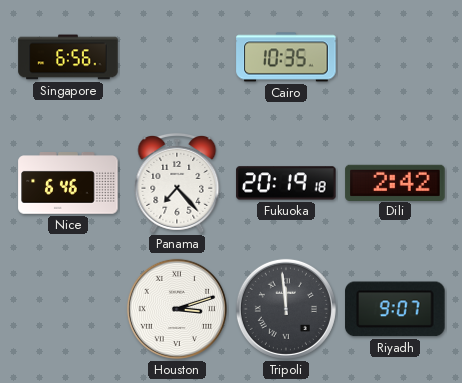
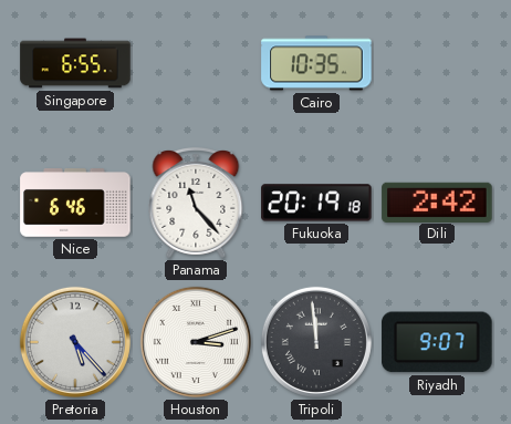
Singapore: 6:56 -> 6:55
Panama: 7:23 -> 11:23
Pretoria: none -> 5:23
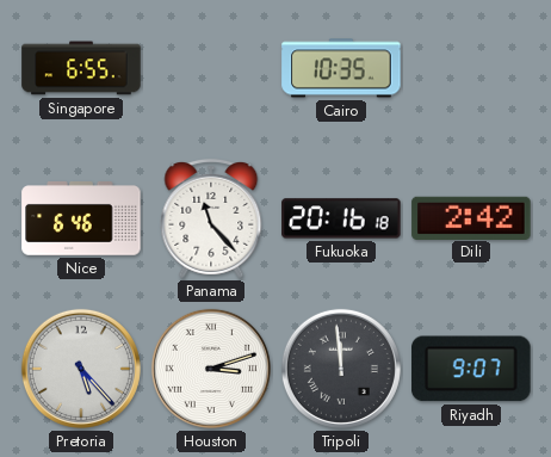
Fukuoka: 20:19 -> 20:16
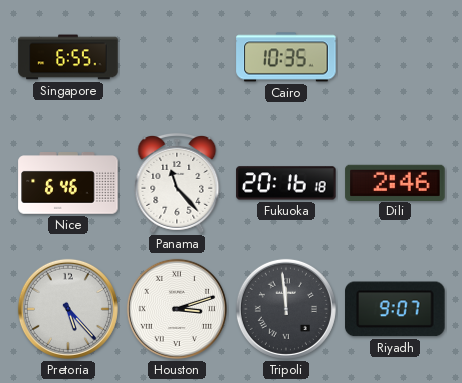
Dili: 2:42 -> 2:46
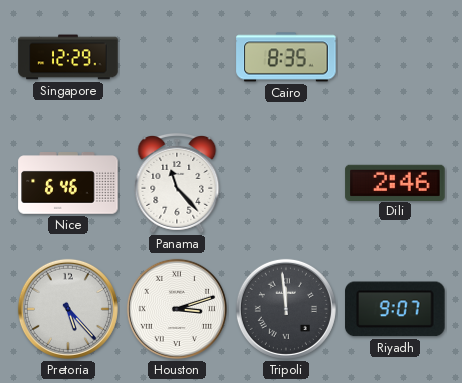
Singapore: 6:55 -> 12:29
Cairo: 10:35 -> 8:35
Fukuoka: 20:16 -> none
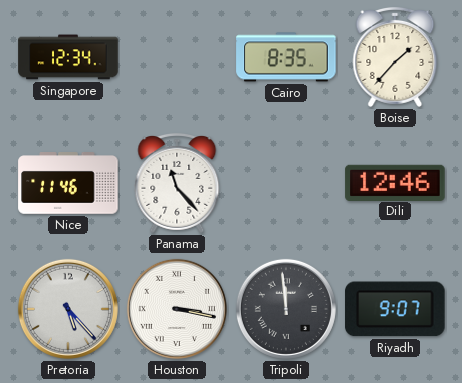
Singapore: 12:29 -> 12:34
Boise: none -> 1:37
Nice: 6:46 -> 11:46
Dili: 2:46 -> 12:46
Houston: 3:12 -> 3:17
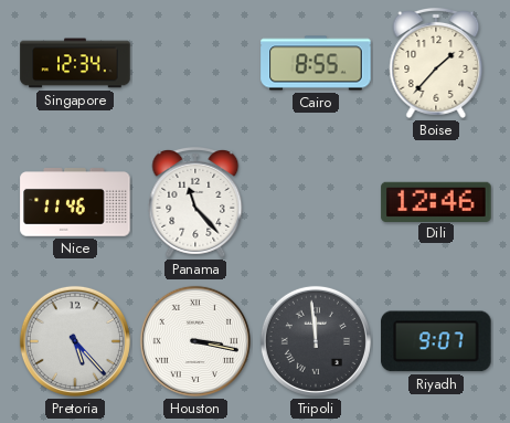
Cairo: 8:35 -> 8:55
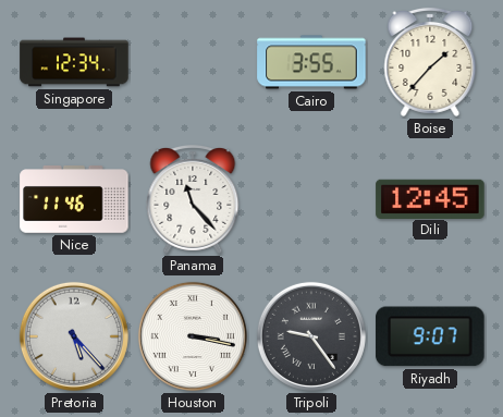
Cairo: 8:55 -> 3:55
Dili: 12:46 -> 12:45
Tripoli: 11:59 -> 9:24
